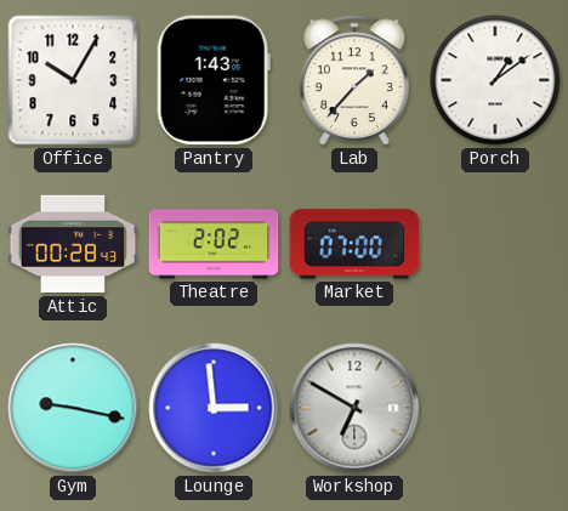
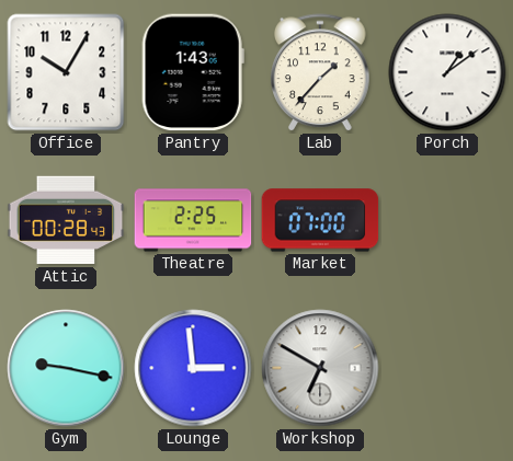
Theatre: 2:02 -> 2:25
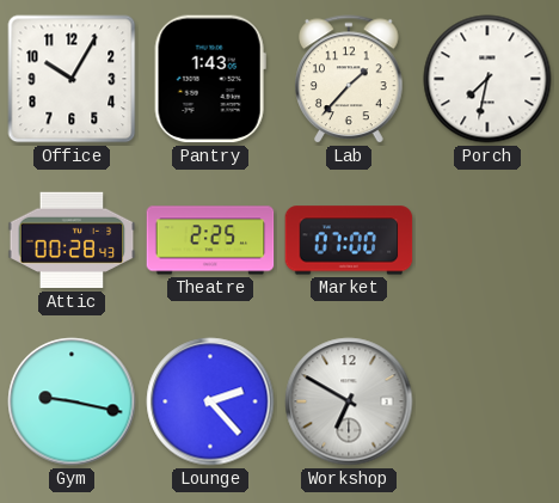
Porch: 1:09 -> 7:32
Lounge: 2:59 -> 2:23
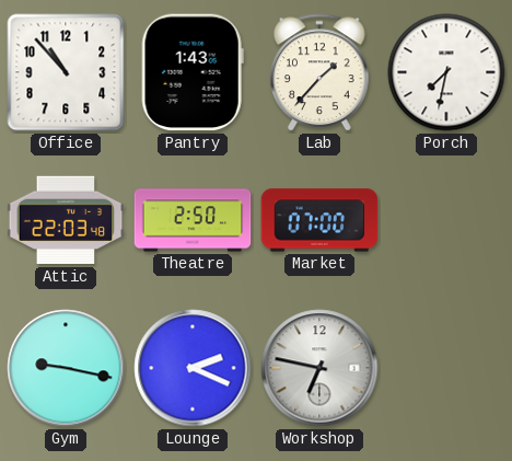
Office: 10:05 -> 10:53
Attic: 00:28 -> 22:03
Theatre: 2:25 -> 2:50
Lounge: 2:23 -> 2:19
Workshop: 6:50 -> 6:47
